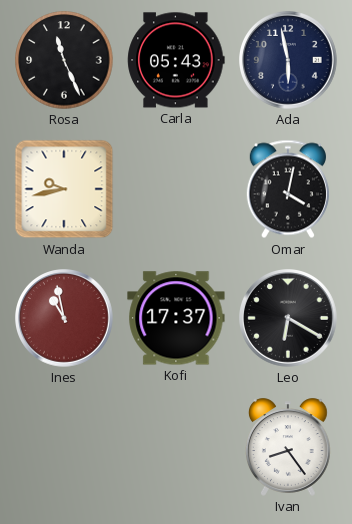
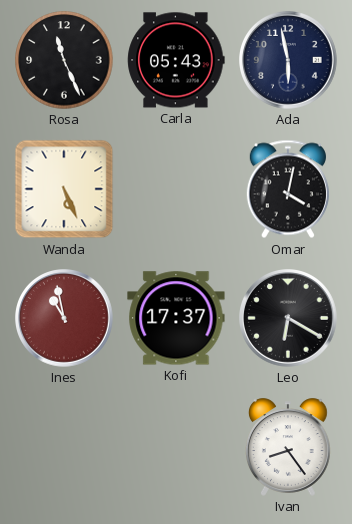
Wanda: 9:43 -> 5:26
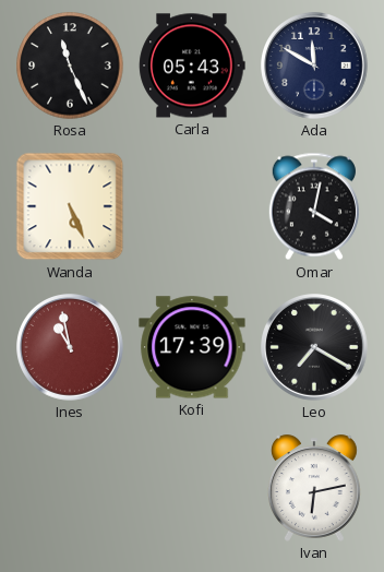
Ada: 5:58 -> 11:50
Kofi: 17:37 -> 17:39
Leo: 6:20 -> 7:20
Ivan: 8:24 -> 6:13
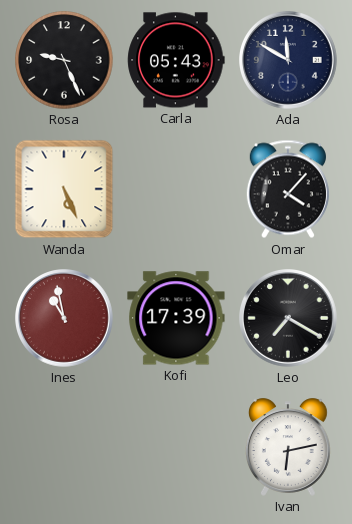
Rosa: 11:26 -> 9:26
Omar: 4:02 -> 4:07
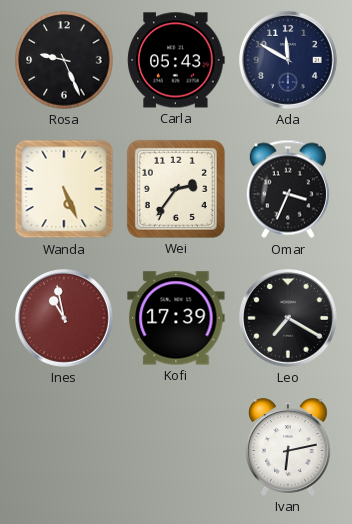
Wei: none -> 2:36
Omar: 4:07 -> 3:34
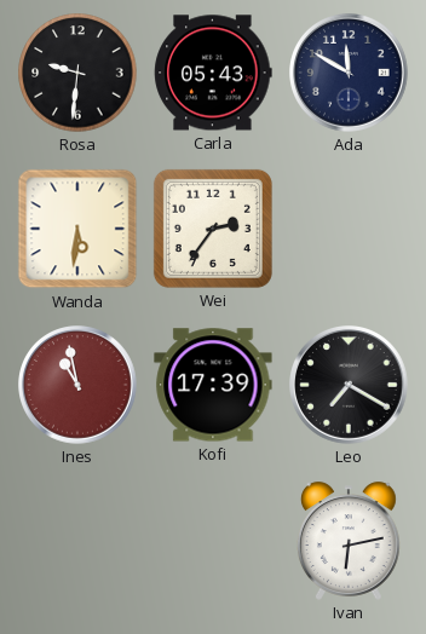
Rosa: 9:26 -> 9:31
Wanda: 5:26 -> 5:31
Omar: 3:34 -> none
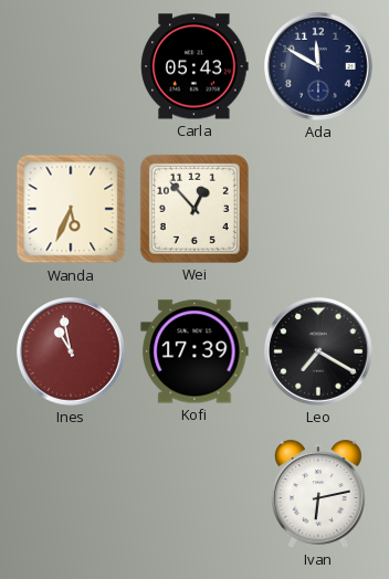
Rosa: 9:31 -> none
Wanda: 5:31 -> 5:34
Wei: 2:36 -> 12:53
